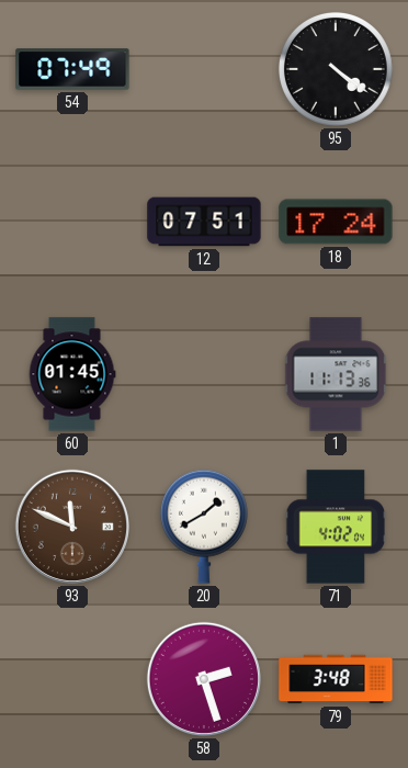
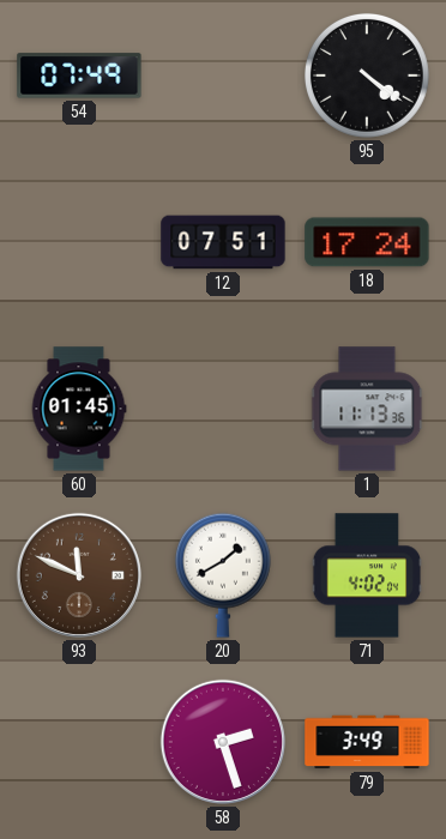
79: 3:48 -> 3:49
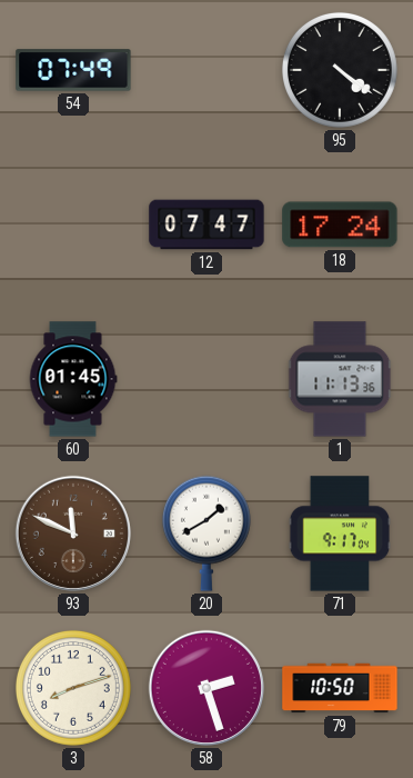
12: 07:51 -> 07:47
71: 4:02 -> 9:17
3: none -> 8:12
79: 3:49 -> 10:50
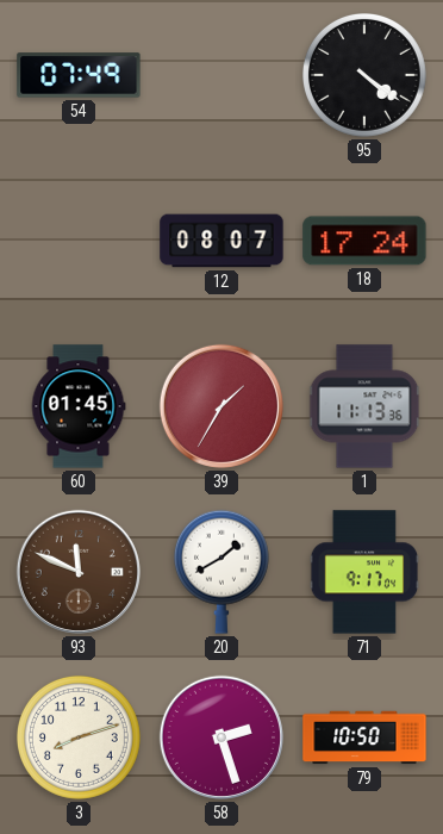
12: 07:47 -> 08:07
39: none -> 1:35
